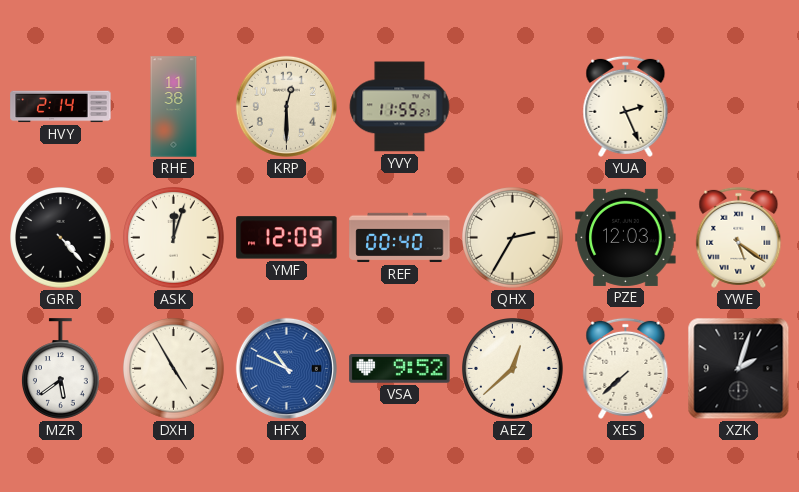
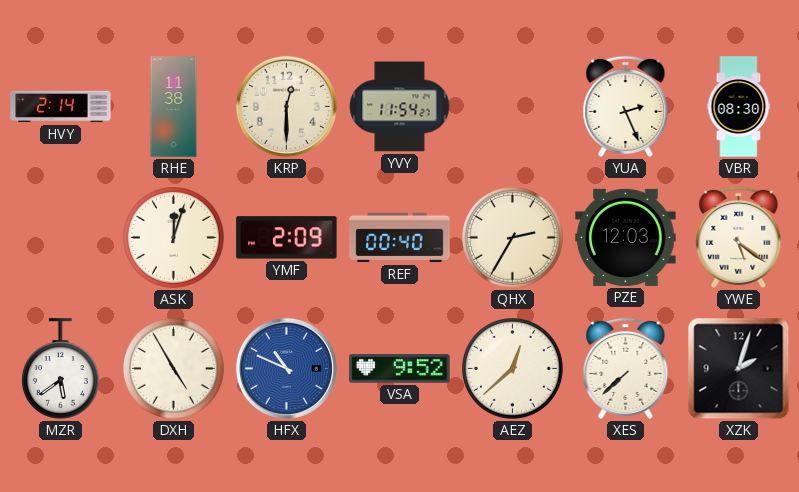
YVY: 11:55 -> 11:54
VBR: none -> 08:30
GRR: 4:23 -> none
YMF: 12:09 -> 2:09
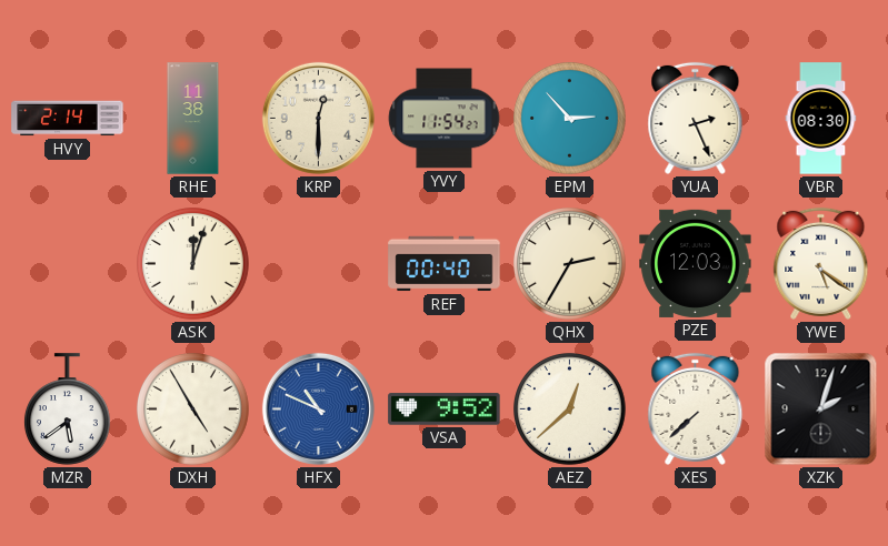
EPM: none -> 2:53
YMF: 2:09 -> none
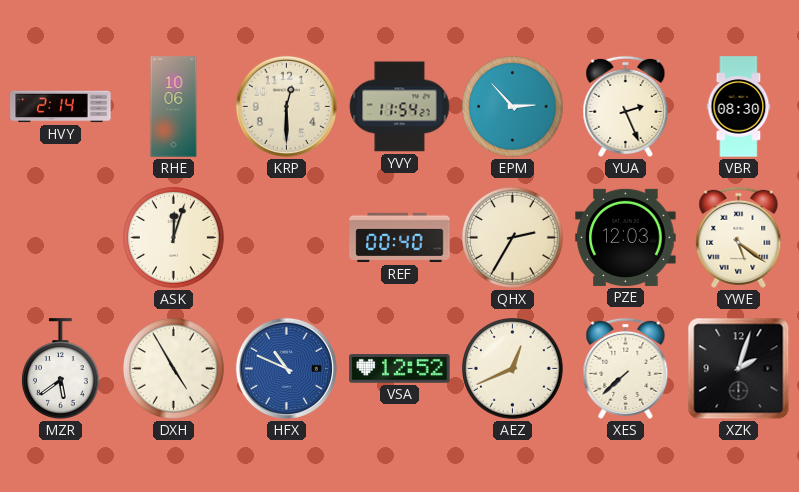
RHE: 11:38 -> 10:06
VSA: 9:52 -> 12:52
AEZ: 12:38 -> 12:41
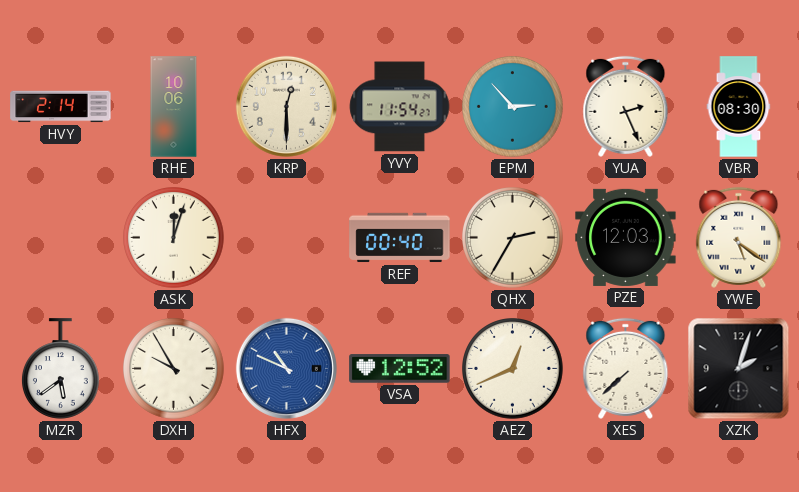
DXH: 4:55 -> 9:55
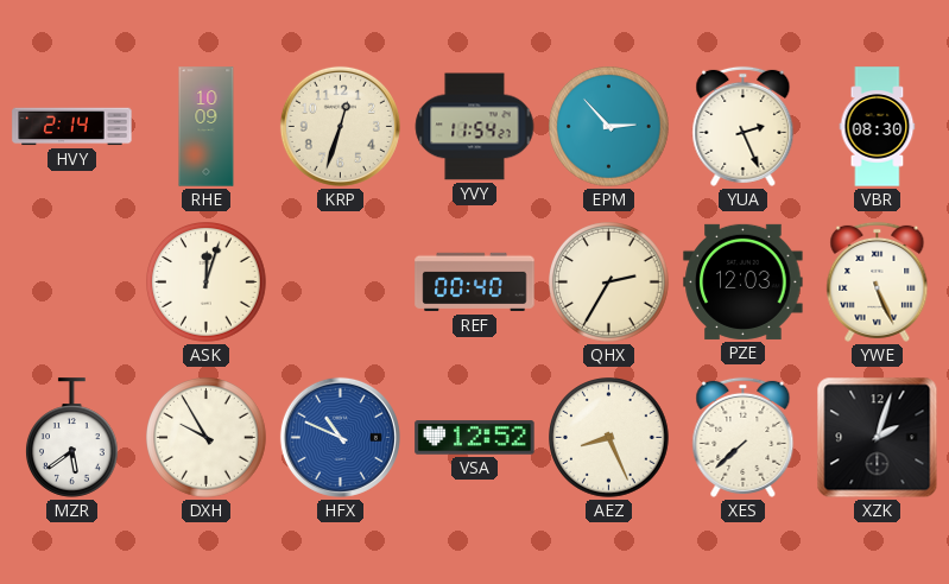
RHE: 10:06 -> 10:09
KRP: 12:30 -> 12:33
YWE: 5:21 -> 5:26
AEZ: 12:41 -> 8:26
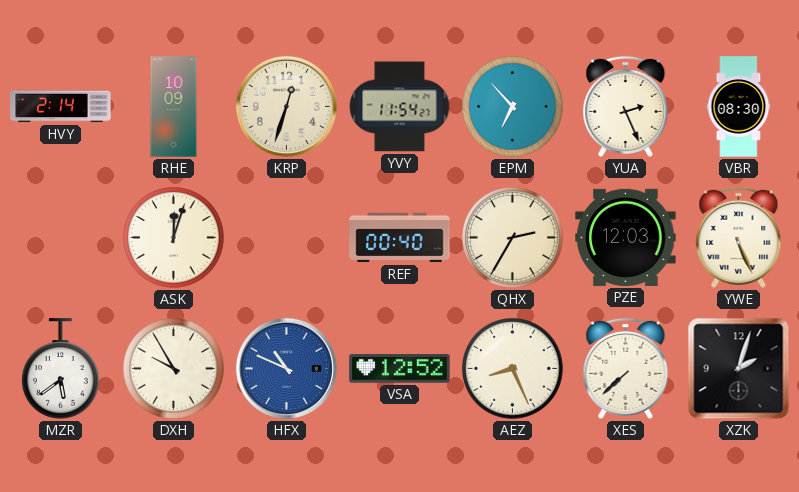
EPM: 2:53 -> 6:53
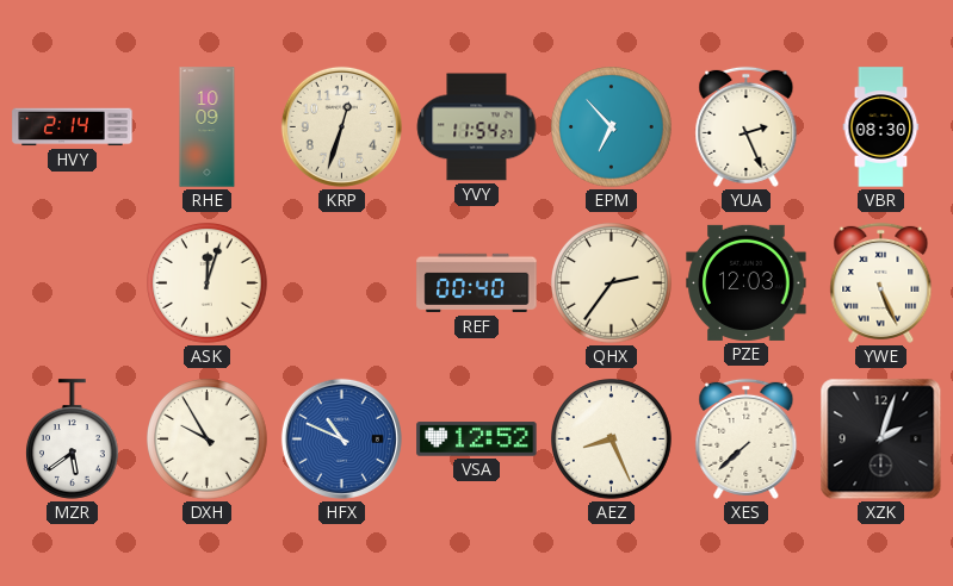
QHX: 2:35 -> 2:36
